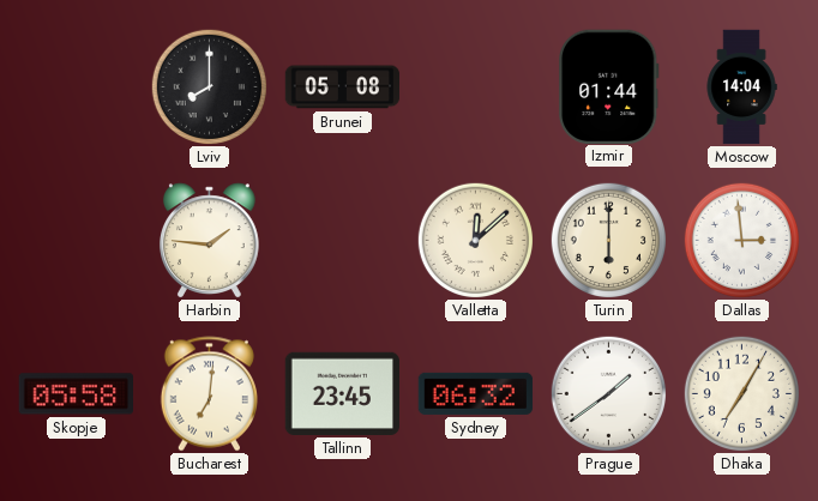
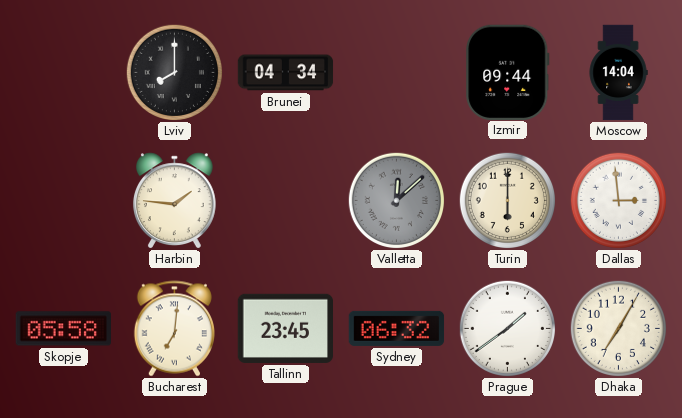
Brunei: 05:08 -> 04:34
Izmir: 01:44 -> 09:44
Valletta dial: cream -> grey
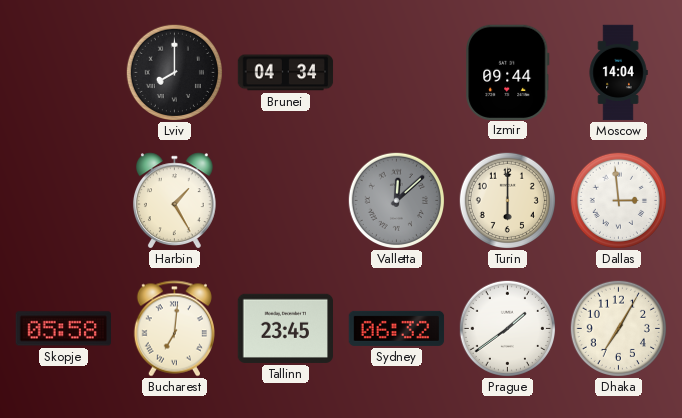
Harbin: 1:46 -> 1:25
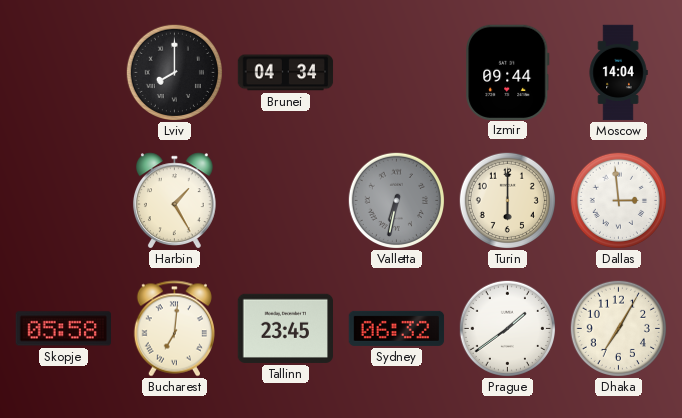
Valletta: 12:08 -> 6:32
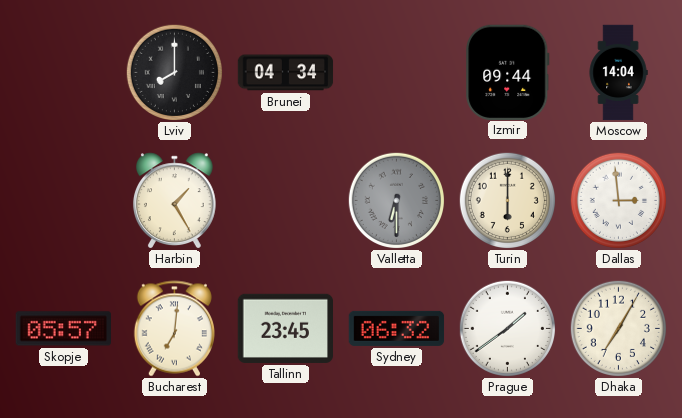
Valletta: 6:32 -> 6:30
Skopje: 05:58 -> 05:57
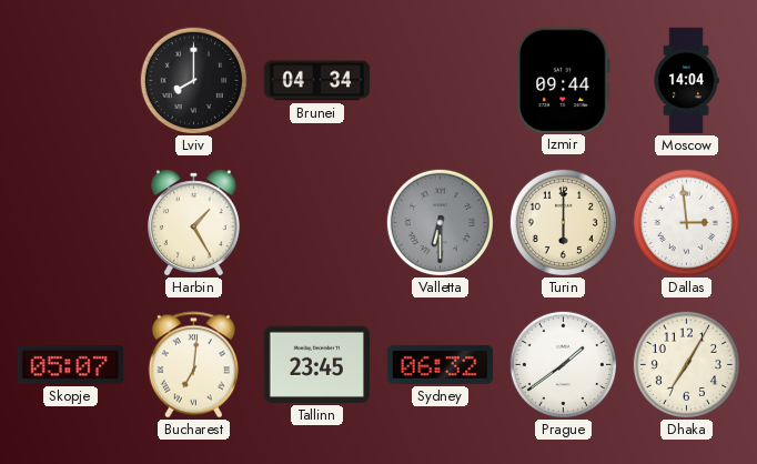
Skopje: 05:57 -> 05:07
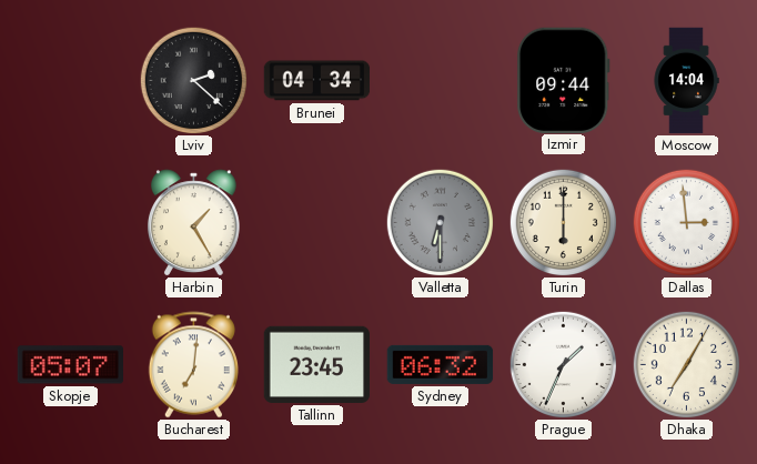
Lviv: 8:00 -> 2:22
Prague: 1:39 -> 1:34
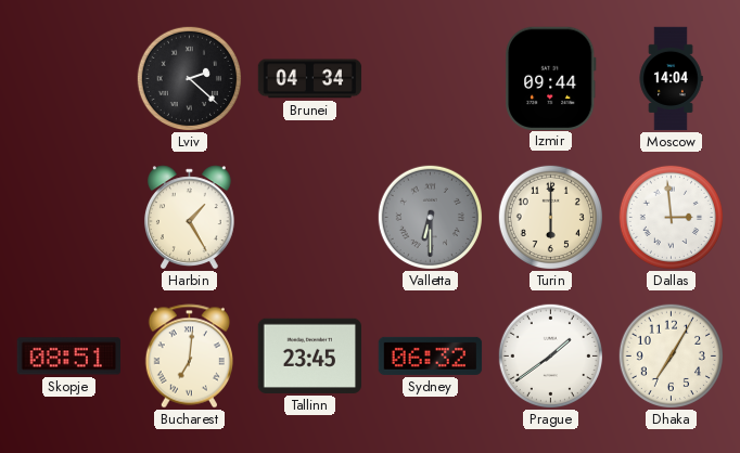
Skopje: 05:07 -> 08:51
Prague: 1:34 -> 1:39
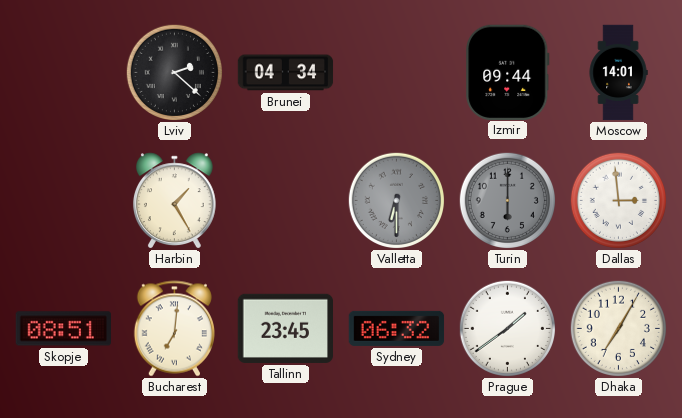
Moscow: 14:04 -> 14:01
Turin dial: cream -> grey
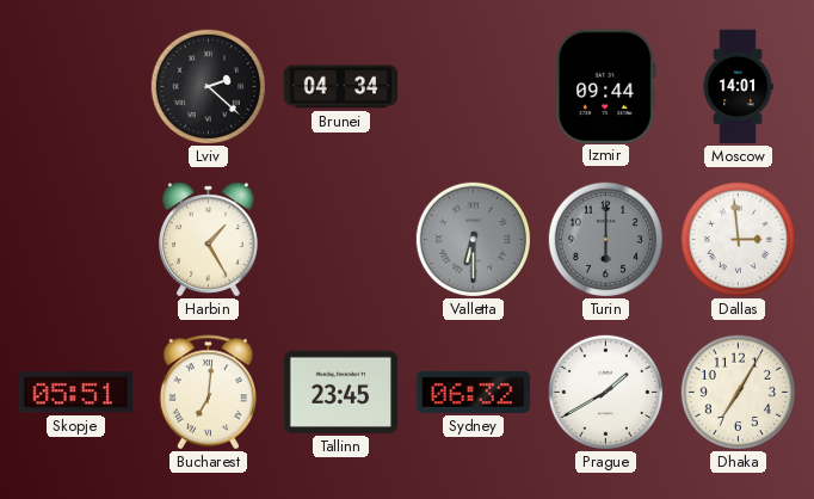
Skopje: 08:51 -> 05:51
Prague: 1:39 -> 1:40
